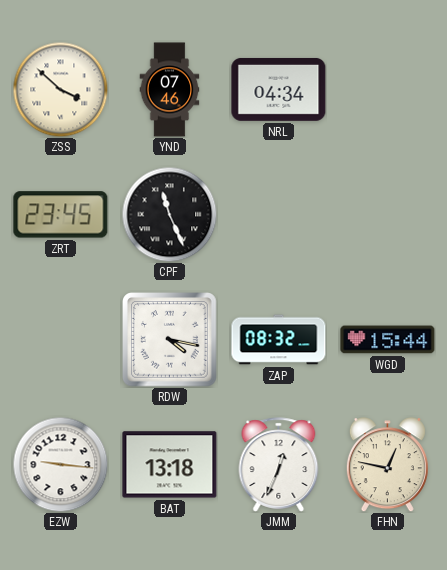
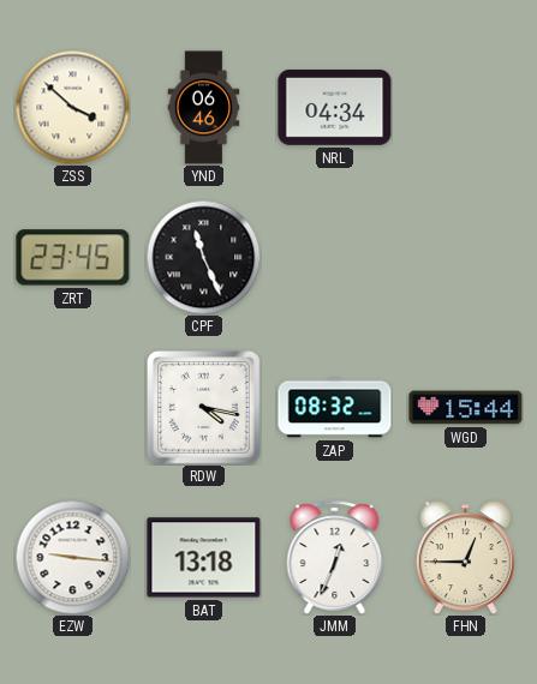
YND: 07:46 -> 06:46
FHN: 12:47 -> 12:45
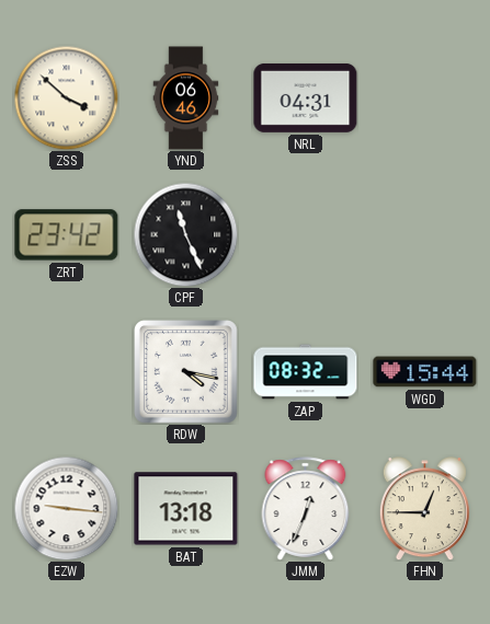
NRL: 04:34 -> 04:31
ZRT: 23:45 -> 23:42
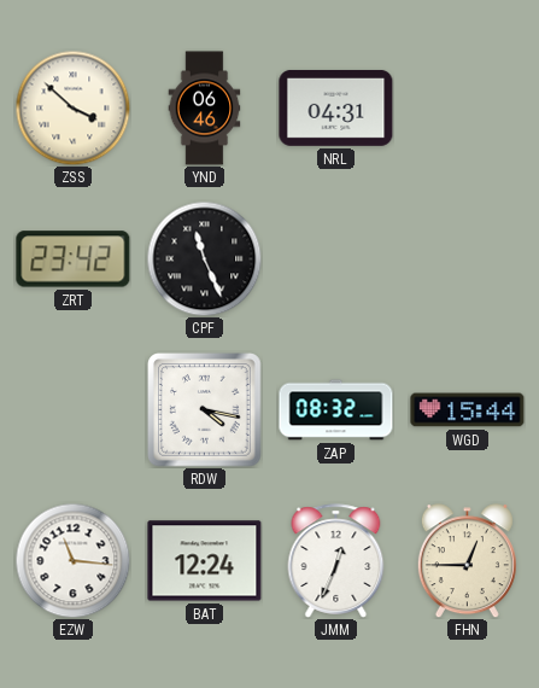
EZW: 9:16 -> 11:16
BAT: 13:18 -> 12:24
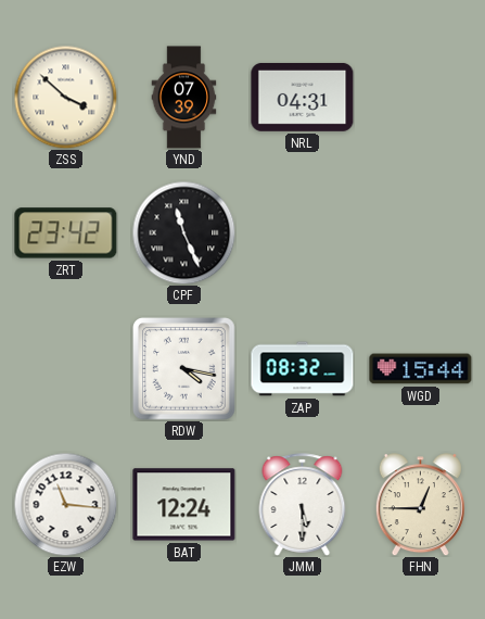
YND: 06:46 -> 07:39
JMM: 12:34 -> 5:30
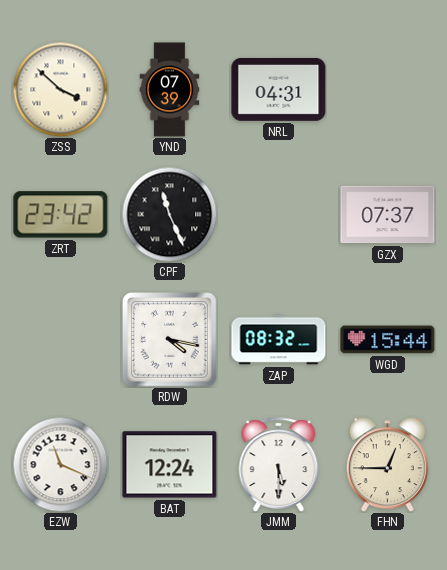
GZX: none -> 07:37
EZW: 11:16 -> 11:19
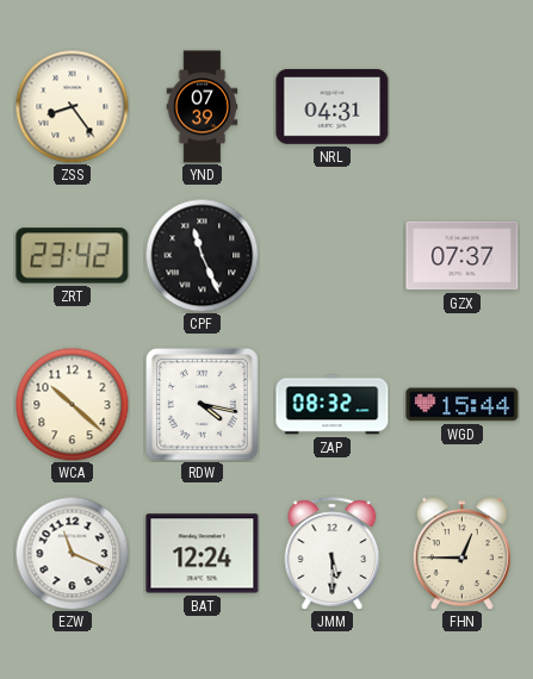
ZSS: 3:52 -> 8:24
WCA: none -> 10:22
